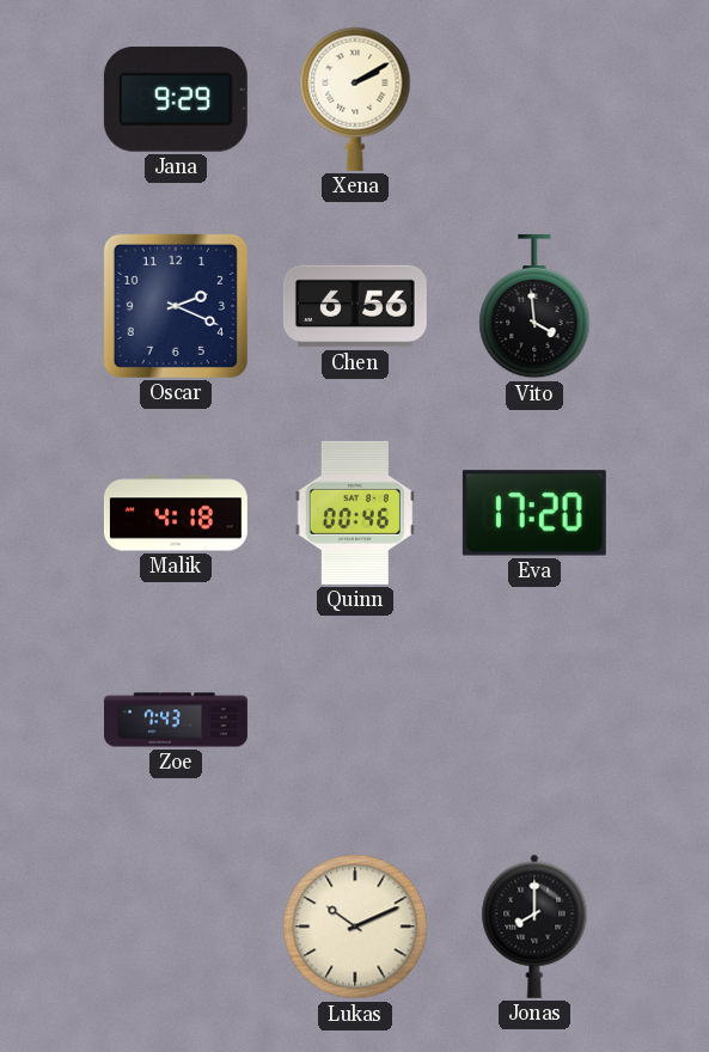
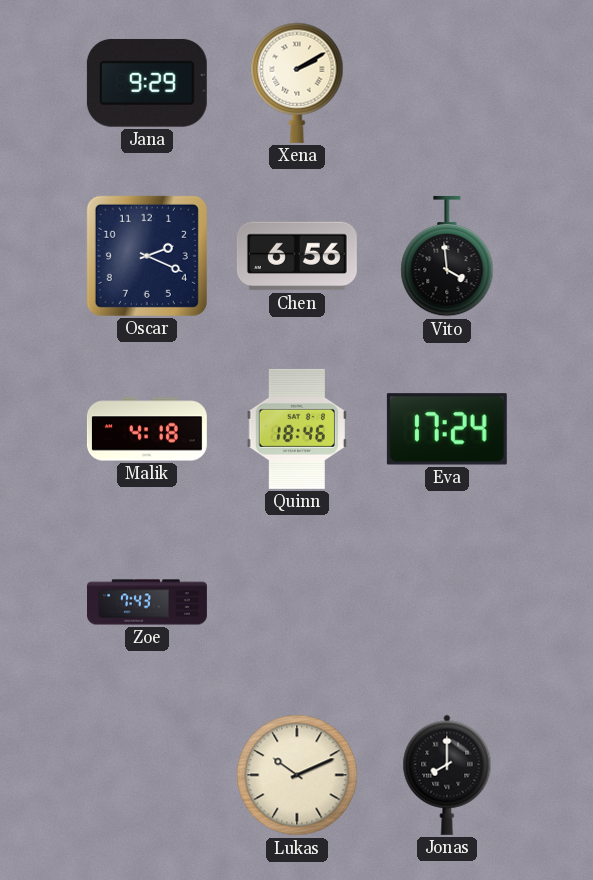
Quinn: 00:46 -> 18:46
Eva: 17:20 -> 17:24
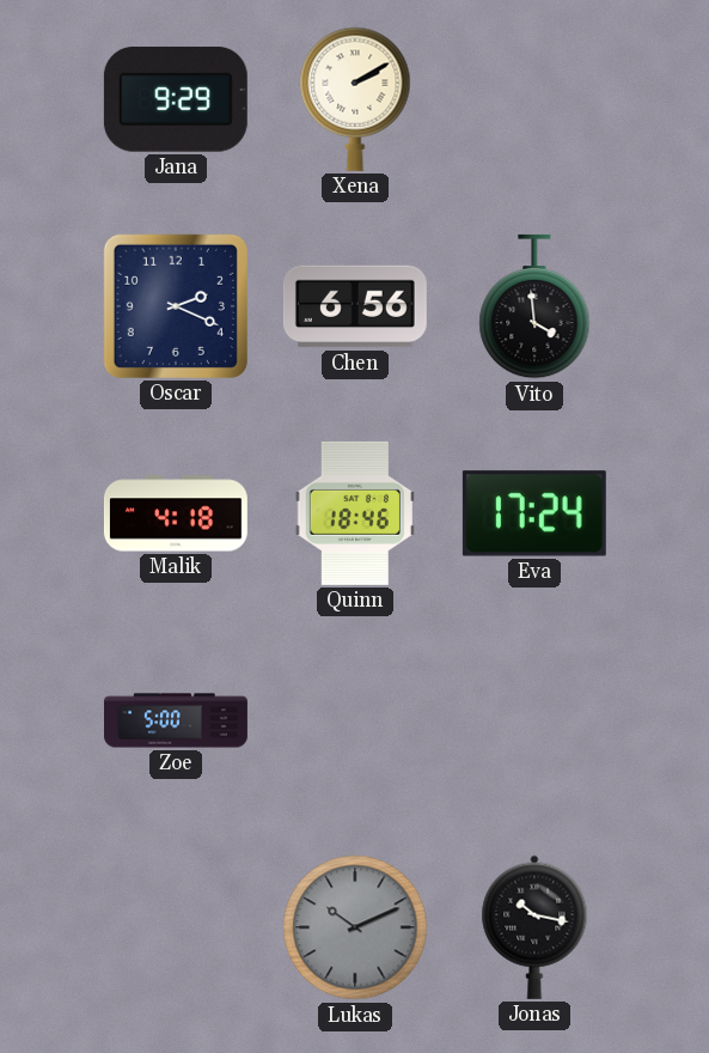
Zoe: 7:43 -> 5:00
Lukas dial: cream -> grey
Jonas: 8:00 -> 10:17
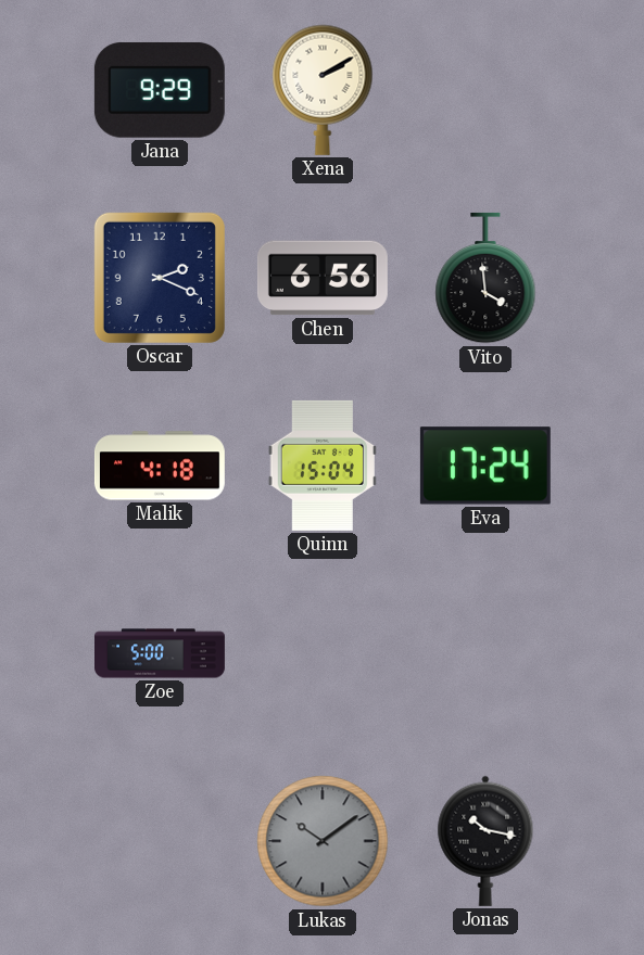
Quinn: 18:46 -> 15:04
Lukas: 10:11 -> 10:09
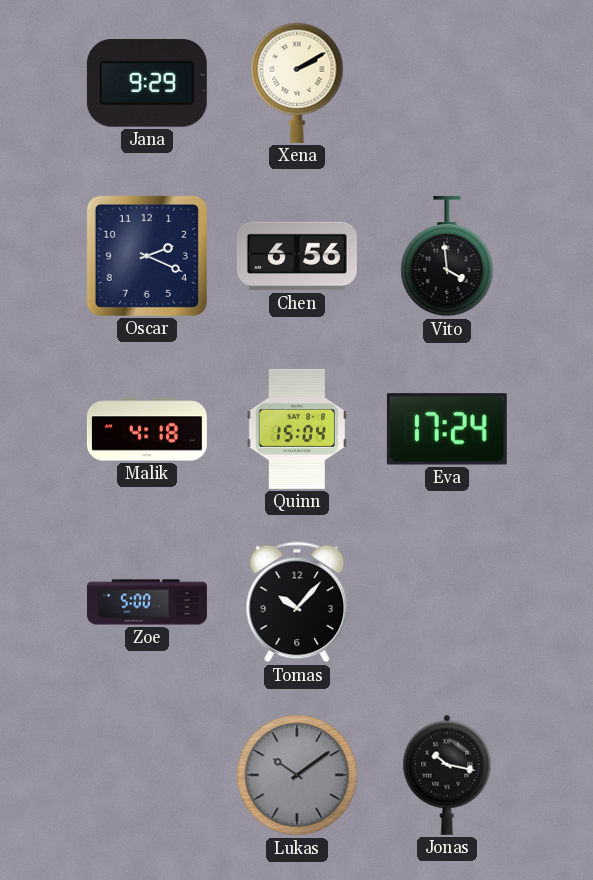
Tomas: none -> 10:07
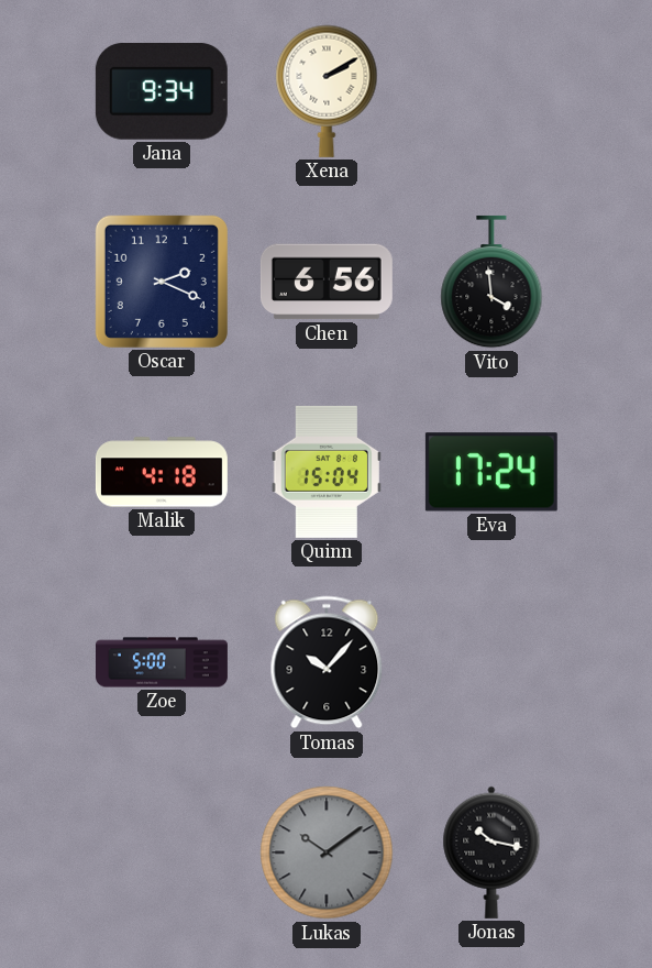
Jana: 9:29 -> 9:34
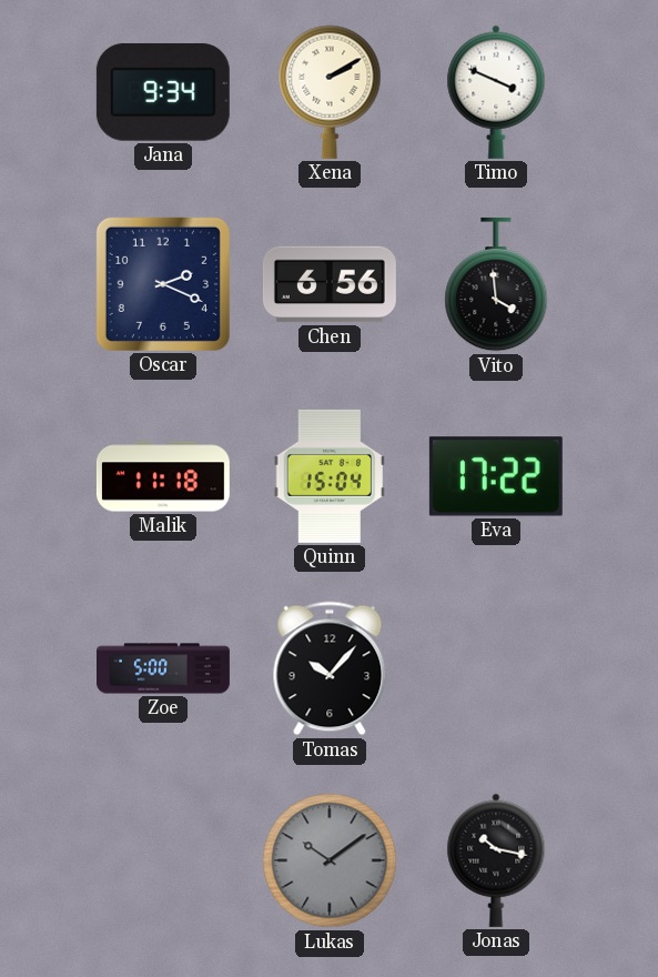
Timo: none -> 3:49
Malik: 4:18 -> 11:18
Eva: 17:24 -> 17:22
